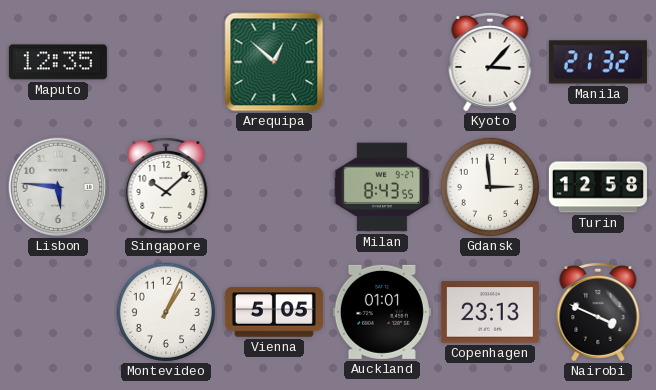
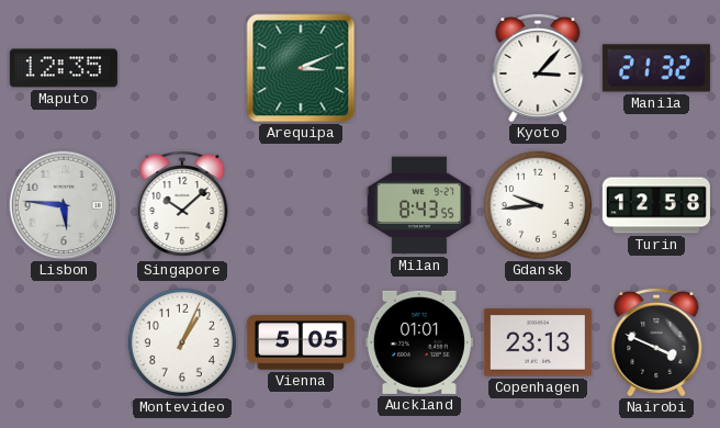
Arequipa: 12:52 -> 3:11
Gdansk: 2:59 -> 9:44
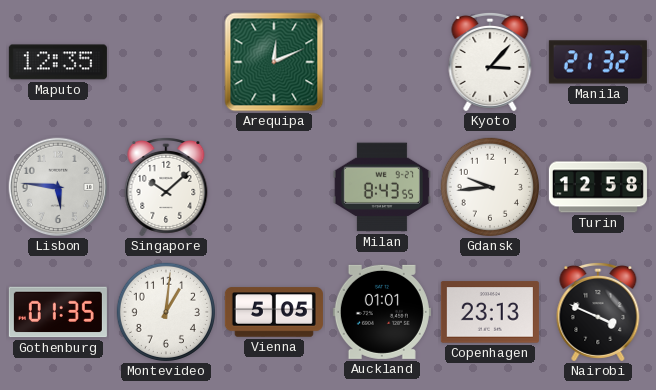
Arequipa: 3:11 -> 12:11
Gothenburg: none -> 01:35
Montevideo: 1:04 -> 1:01
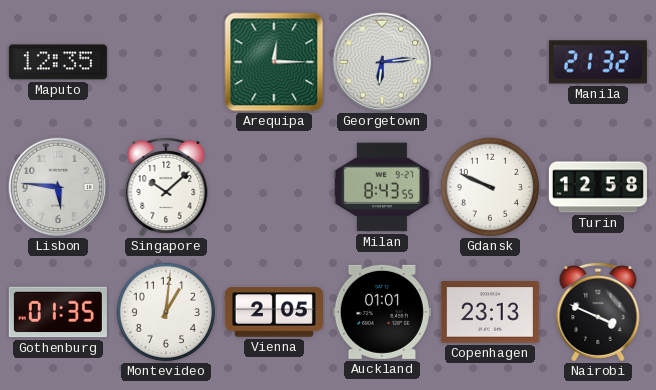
Arequipa: 12:11 -> 12:15
Georgetown: none -> 6:14
Kyoto: 3:07 -> none
Gdansk: 9:44 -> 9:49
Vienna: 5:05 -> 2:05
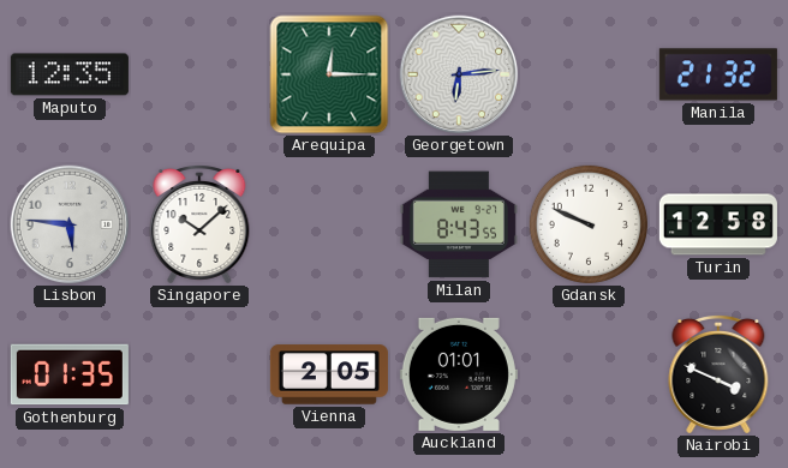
Montevideo: 1:01 -> none
Copenhagen: 23:13 -> none
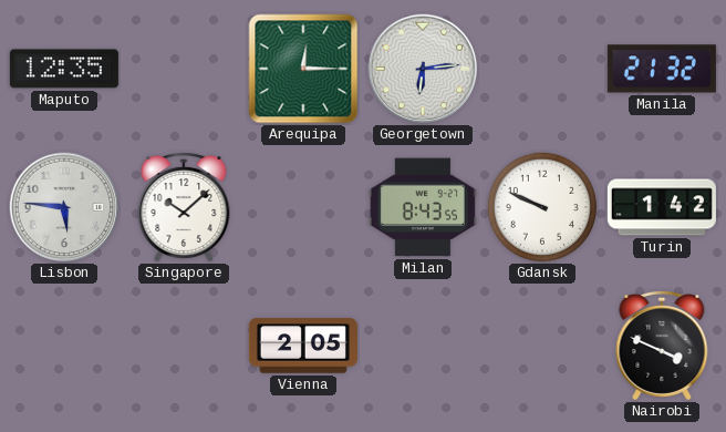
Turin: 12:58 -> 1:42
Gothenburg: 01:35 -> none
Auckland: 01:01 -> none
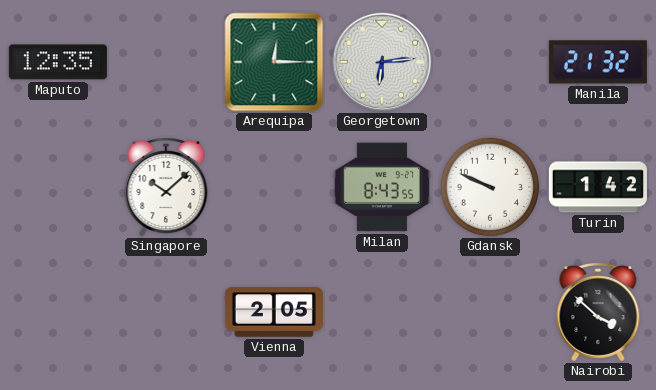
Lisbon: 5:46 -> none
Nairobi: 3:49 -> 3:52
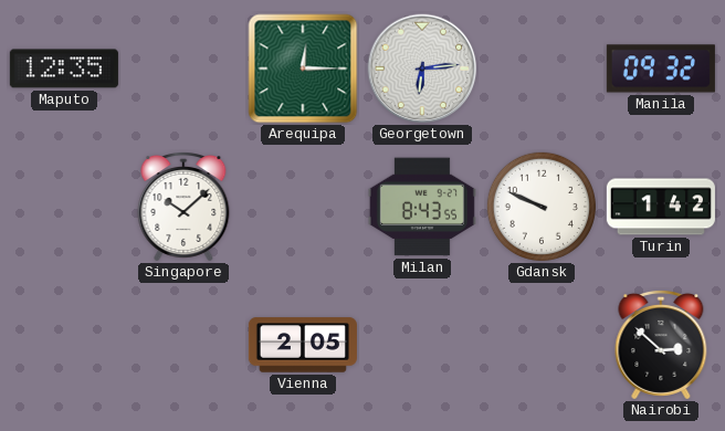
Manila: 21:32 -> 09:32
Nairobi: 3:52 -> 2:52
